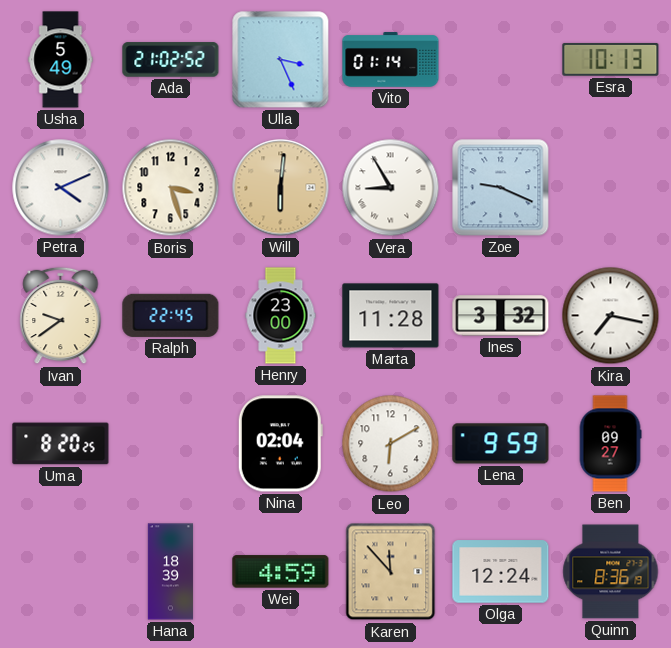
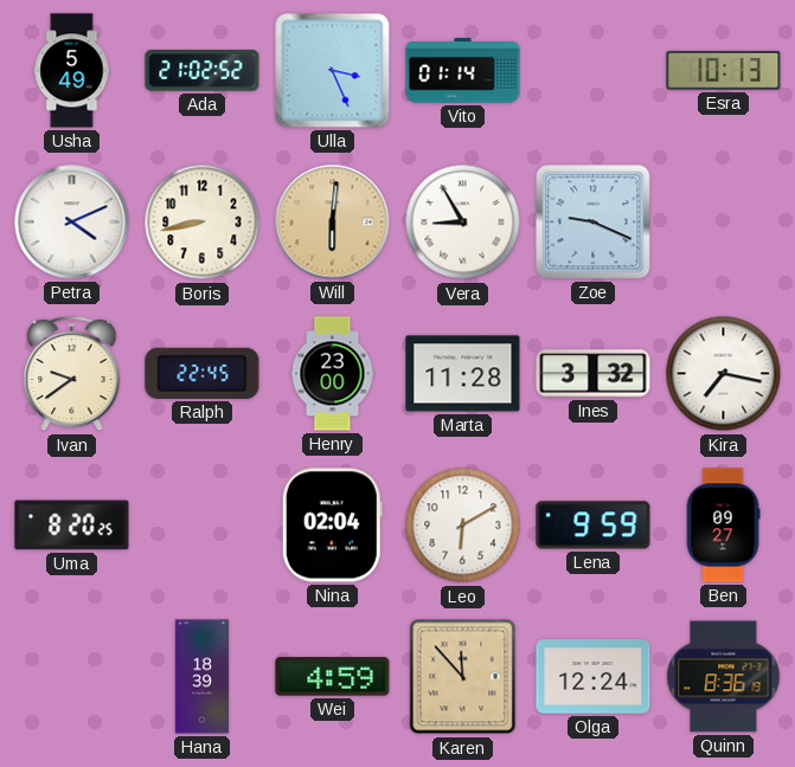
Boris: 3:27 -> 8:43
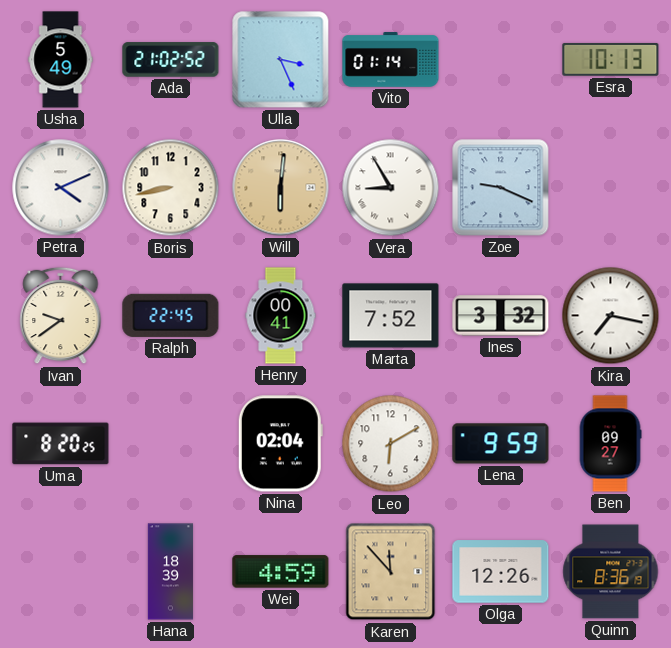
Henry: 23:00 -> 00:41
Marta: 11:28 -> 7:52
Olga: 12:24 -> 12:26
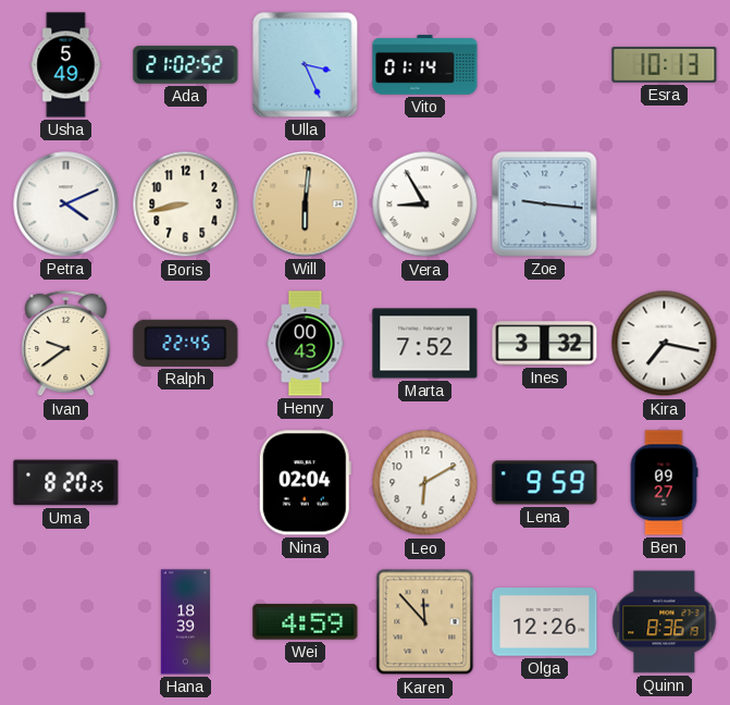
Zoe: 9:19 -> 9:16
Henry: 00:41 -> 00:43
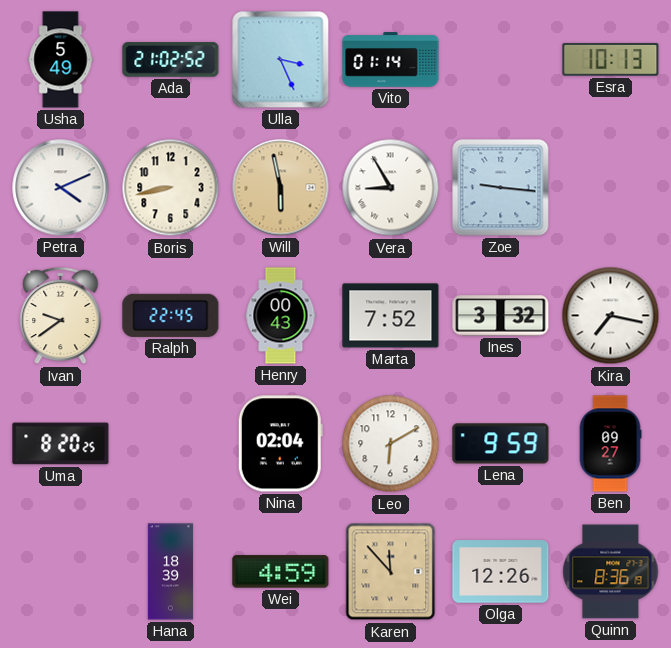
Will: 6:01 -> 5:58
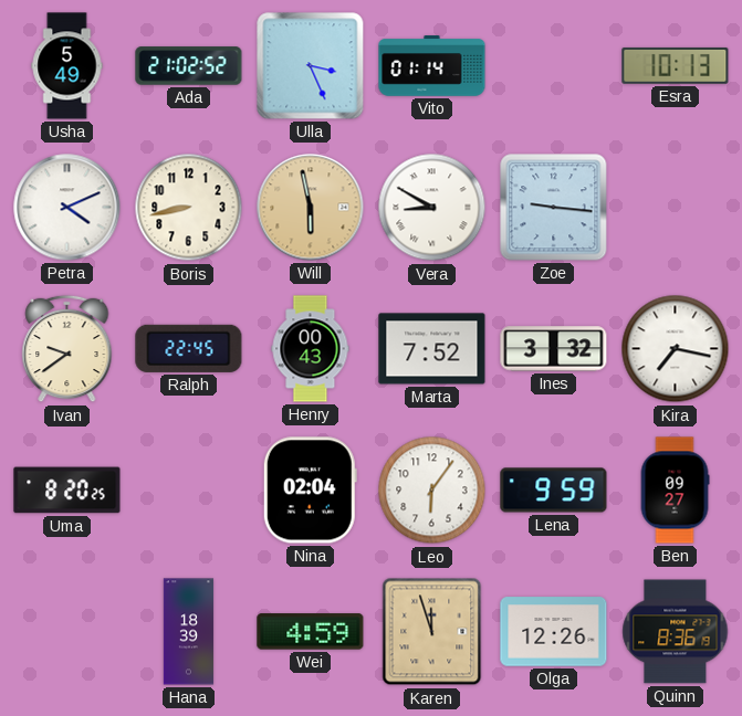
Vera: 8:55 -> 8:50
Leo: 6:10 -> 6:06
Karen: 11:53 -> 11:57
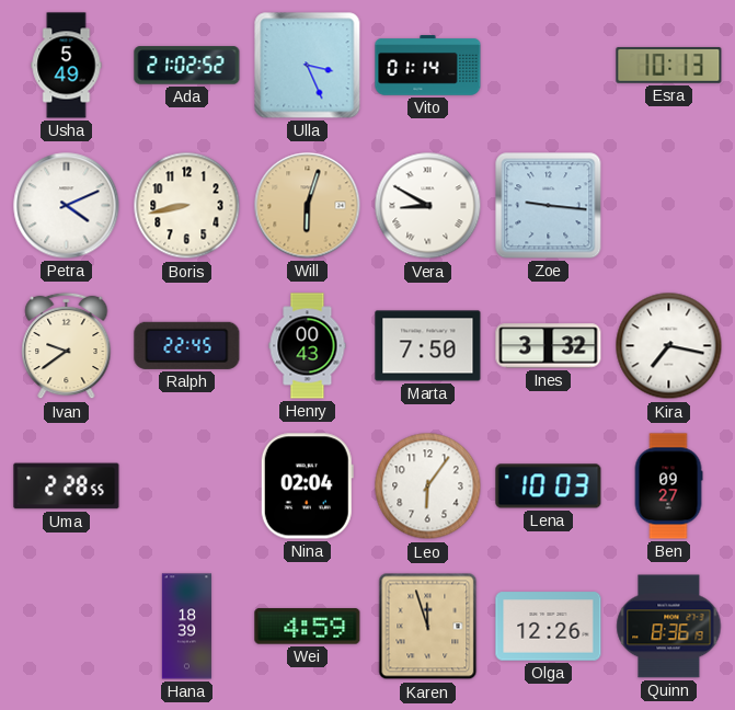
Will: 5:58 -> 6:03
Marta: 7:52 -> 7:50
Uma: 8:20 -> 2:28
Lena: 9:59 -> 10:03
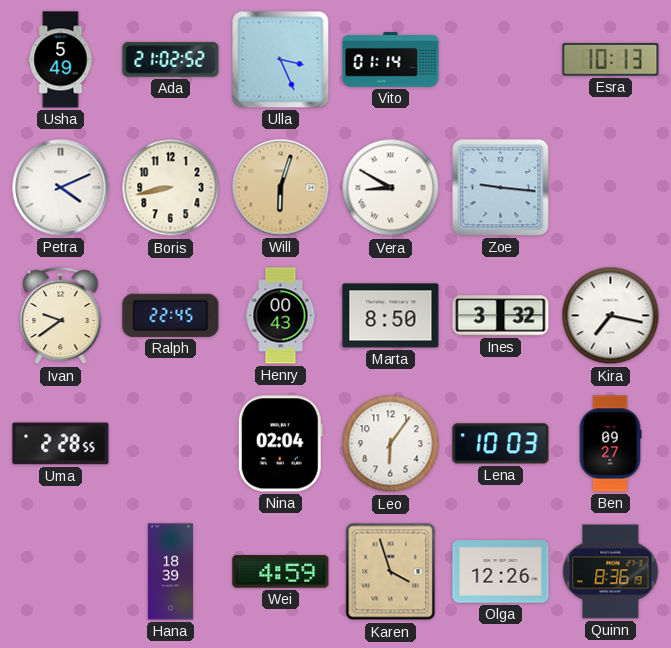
Marta: 7:50 -> 8:50
Karen: 11:57 -> 3:57
